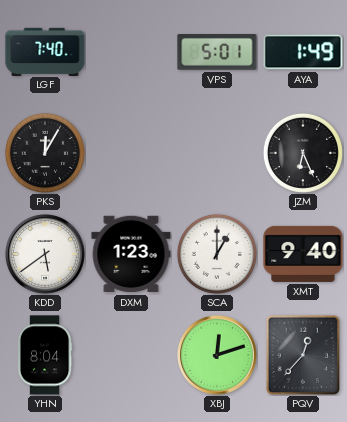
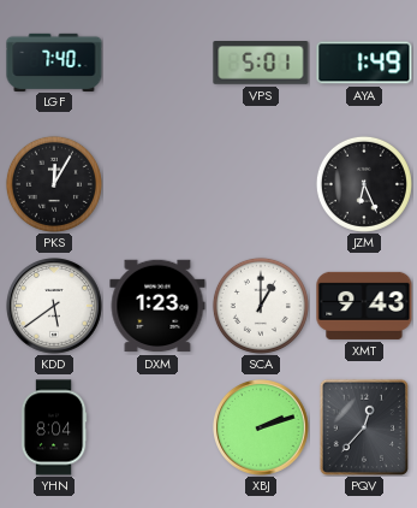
XMT: 9:40 -> 9:43
XBJ: 12:12 -> 2:12
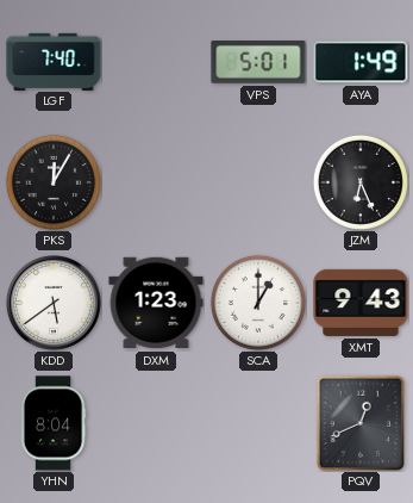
XBJ: 2:12 -> none
PQV: 12:37 -> 12:41
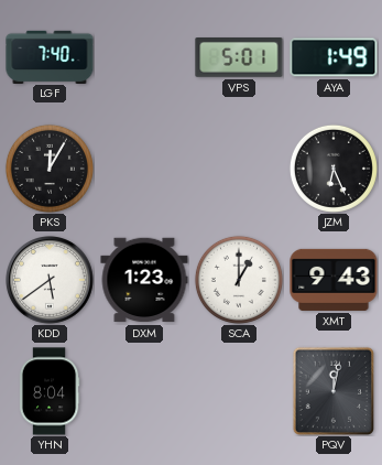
PQV: 12:41 -> 12:02
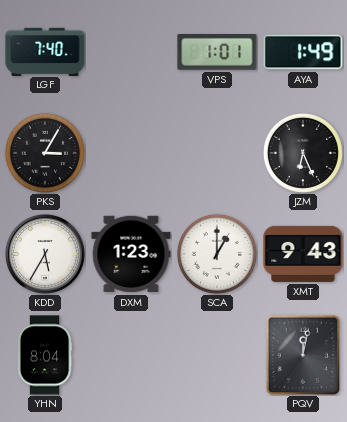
VPS: 5:01 -> 1:01
PKS: 12:05 -> 3:05
KDD: 5:39 -> 5:35
